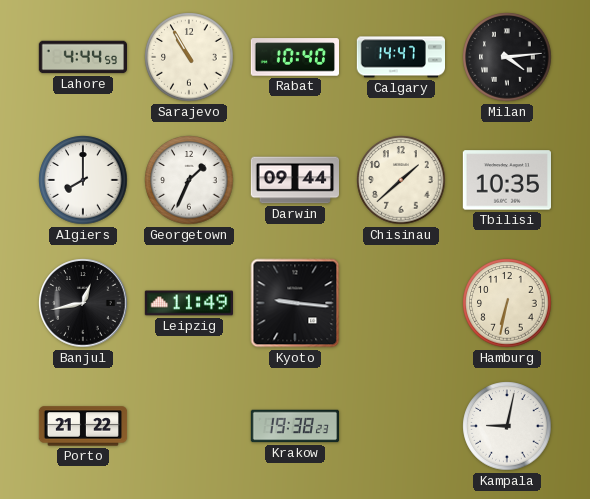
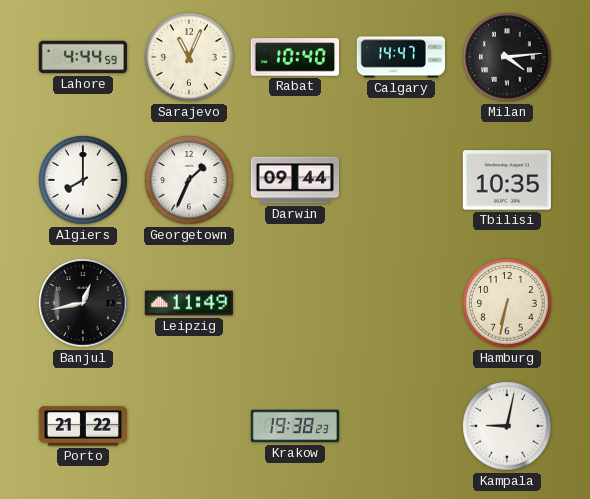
Sarajevo: 10:55 -> 11:04
Chisinau: 1:38 -> none
Kyoto: 9:16 -> none
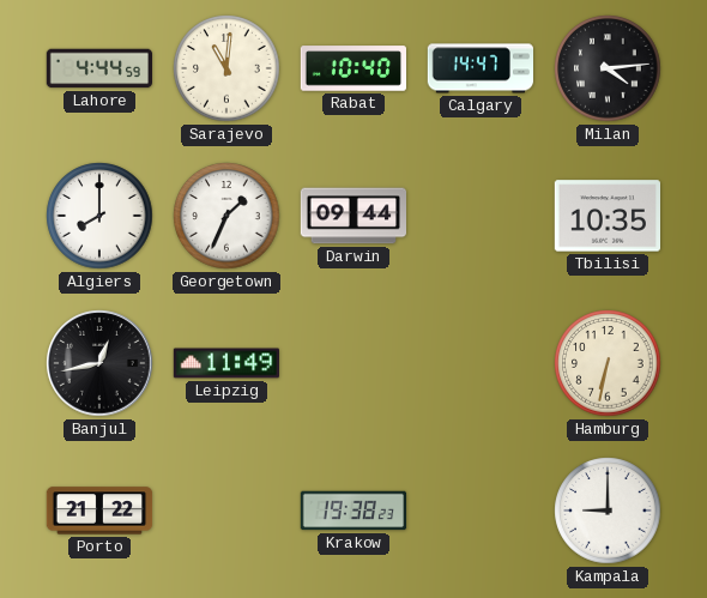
Sarajevo: 11:04 -> 11:01
Kampala: 9:02 -> 9:00
